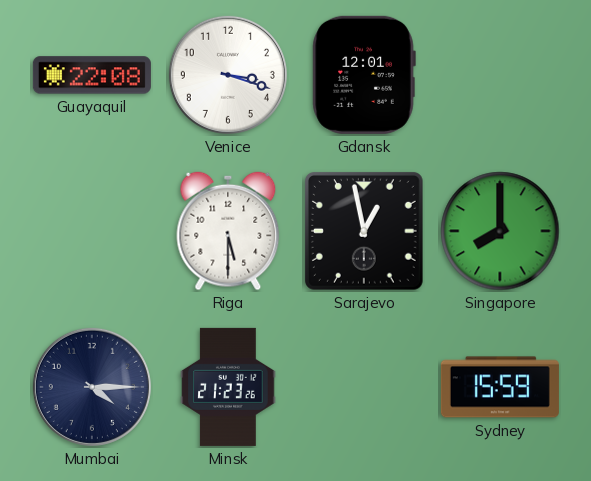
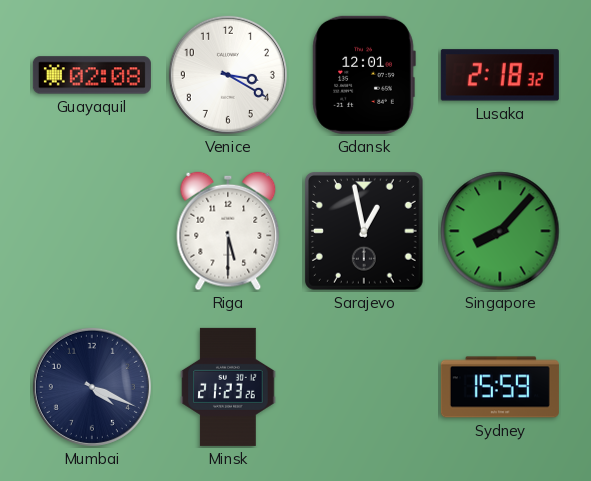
Guayaquil: 22:08 -> 02:08
Venice: 3:18 -> 3:20
Lusaka: none -> 2:18
Singapore: 8:00 -> 8:07
Mumbai: 4:15 -> 4:19
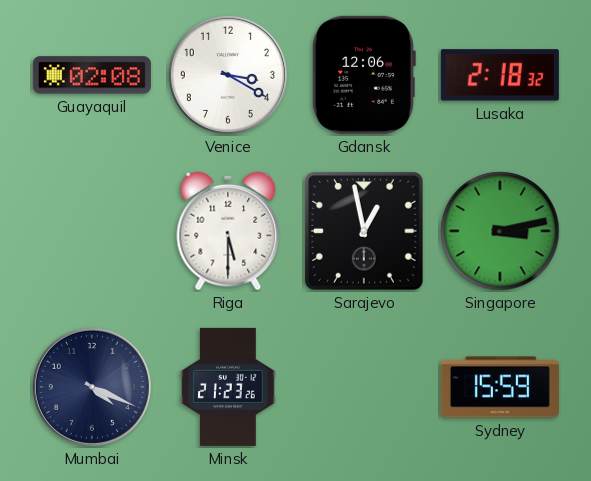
Gdansk: 12:01 -> 12:06
Singapore: 8:07 -> 3:13
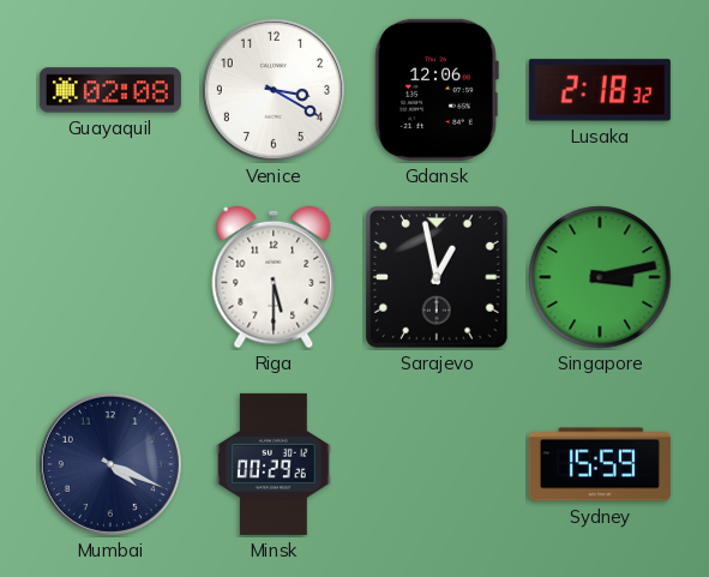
Minsk: 21:23 -> 00:29
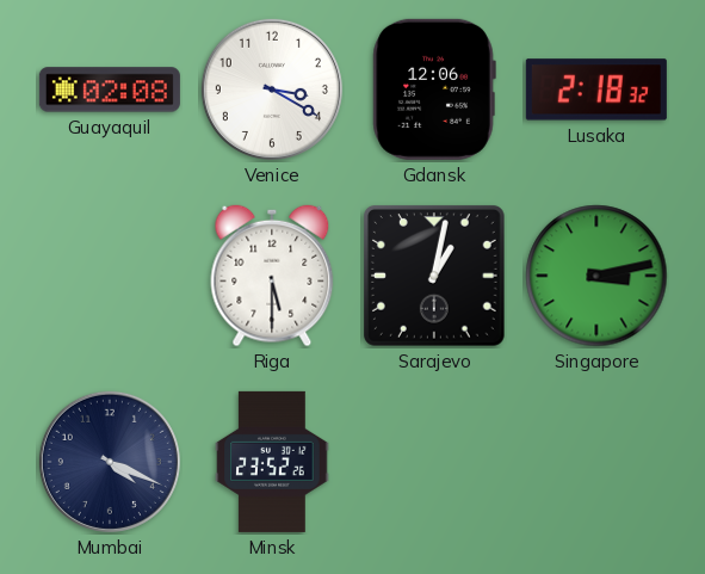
Sarajevo: 12:58 -> 1:02
Minsk: 00:29 -> 23:52
Sydney: 15:59 -> none
